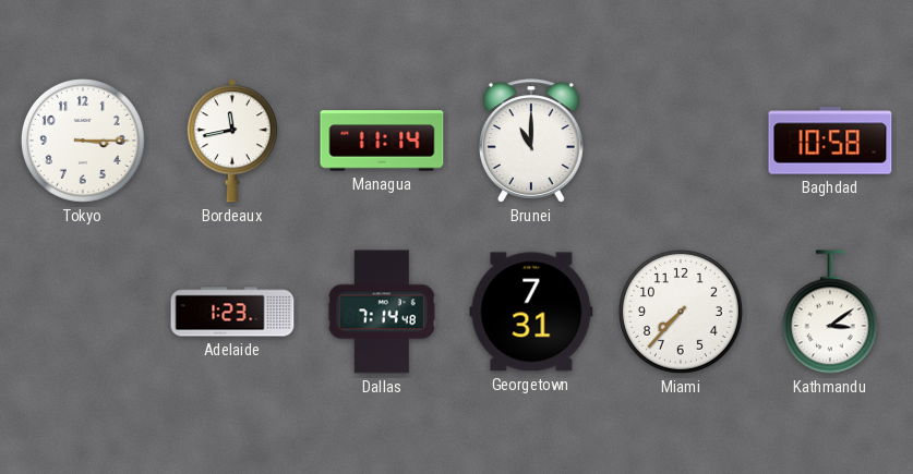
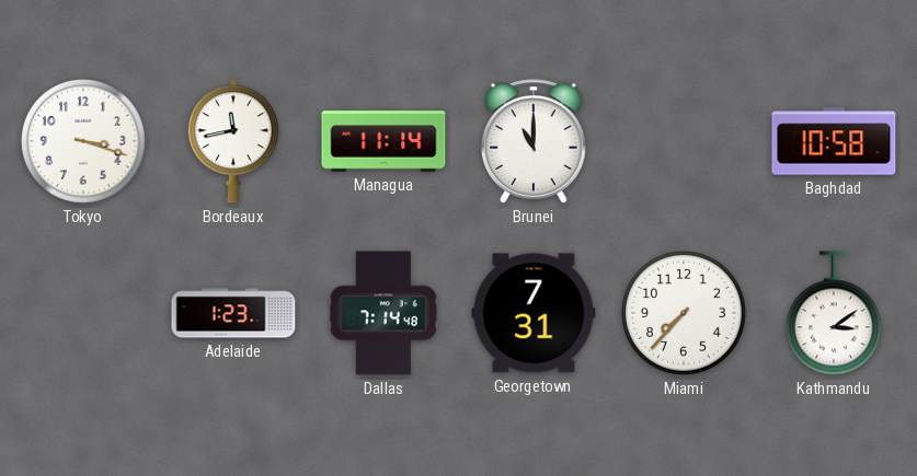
Tokyo: 3:15 -> 3:18
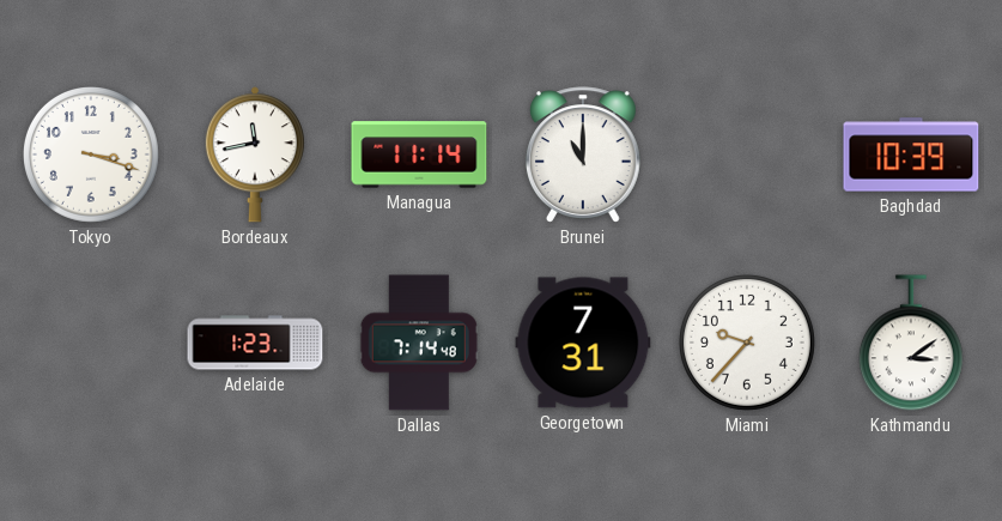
Baghdad: 10:58 -> 10:39
Miami: 7:37 -> 9:37
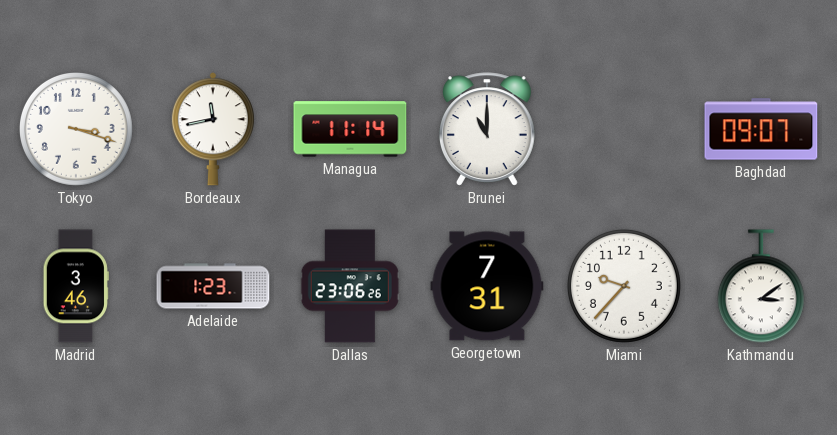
Baghdad: 10:39 -> 09:07
Madrid: none -> 3:46
Dallas: 7:14 -> 23:06
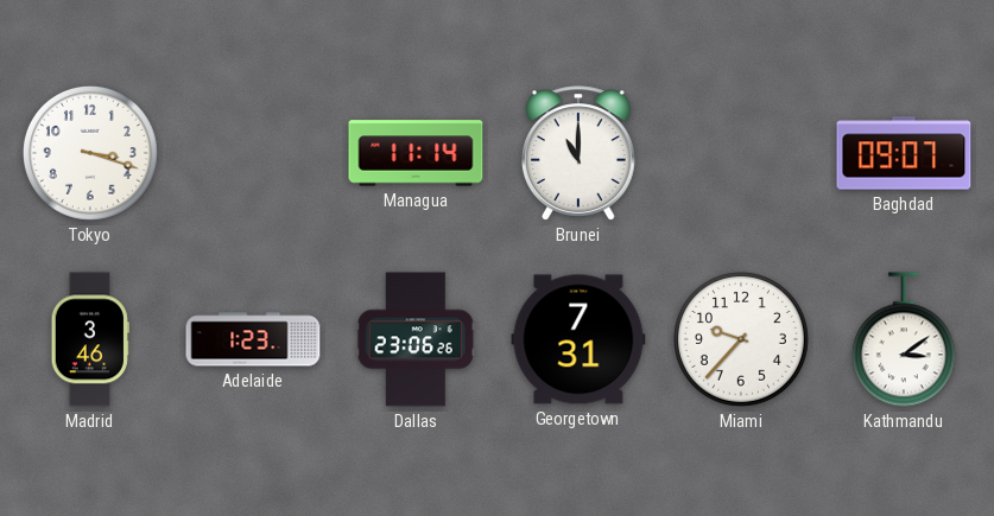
Bordeaux: 11:43 -> none
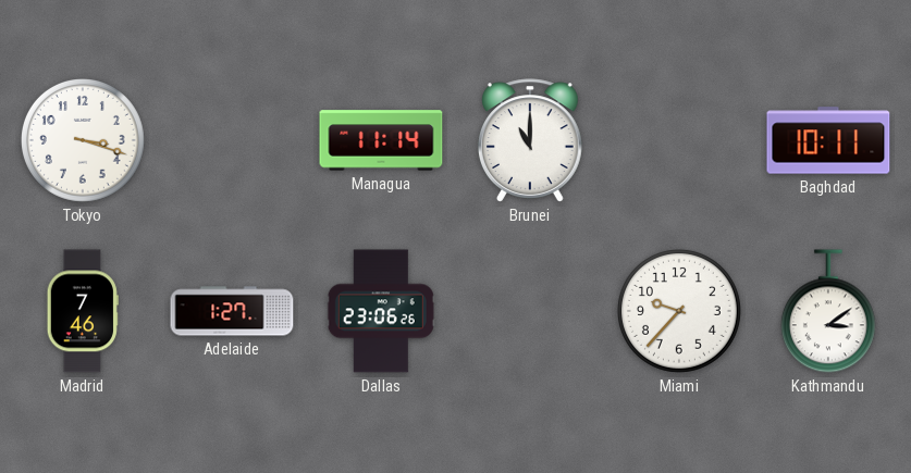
Baghdad: 09:07 -> 10:11
Madrid: 3:46 -> 7:46
Adelaide: 1:23 -> 1:27
Georgetown: 7:31 -> none
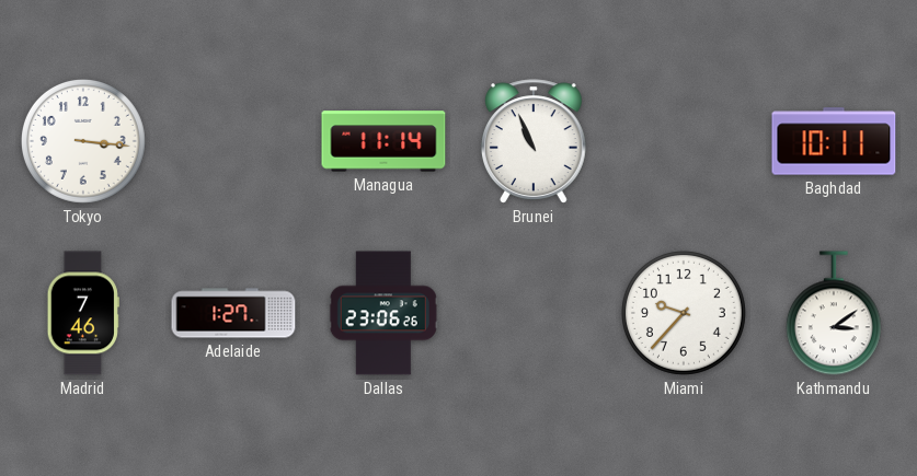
Tokyo: 3:18 -> 3:16
Brunei: 11:00 -> 10:56
